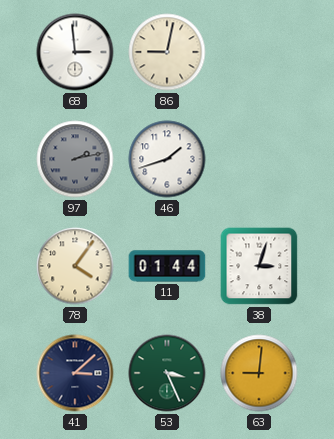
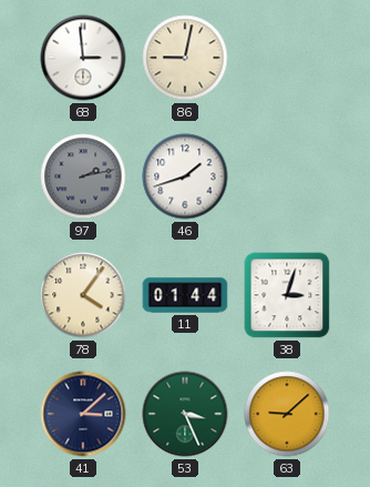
63: 9:01 -> 9:08
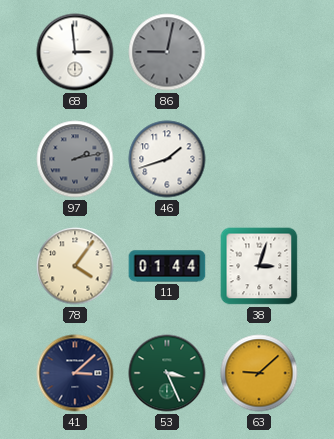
86 dial: cream -> grey
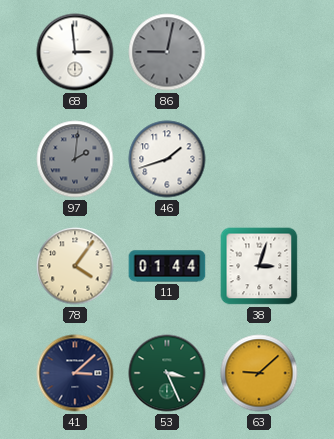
97: 2:13 -> 2:01
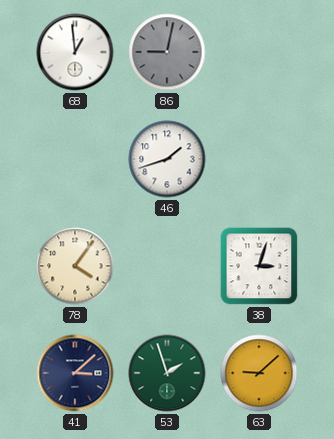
68: 2:59 -> 12:59
97: 2:01 -> none
11: 01:44 -> none
53: 3:26 -> 1:57
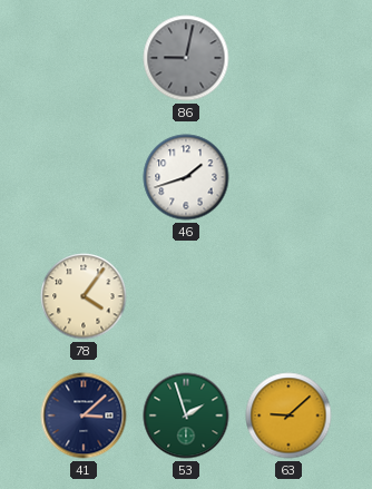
68: 12:59 -> none
38: 3:03 -> none
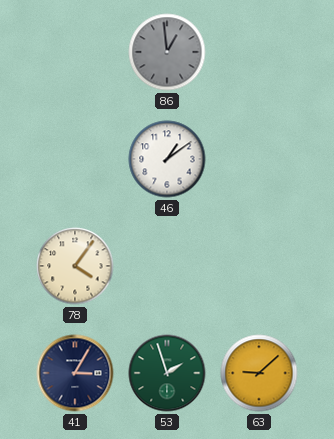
86: 9:02 -> 12:59
46: 1:42 -> 1:09
41: 3:08 -> 3:05
